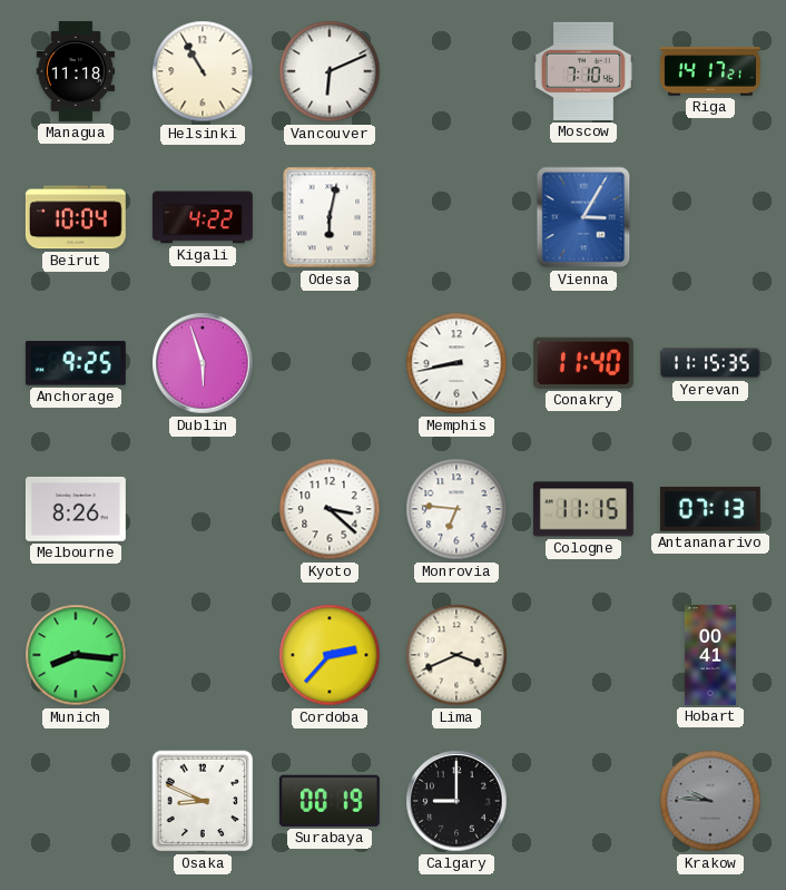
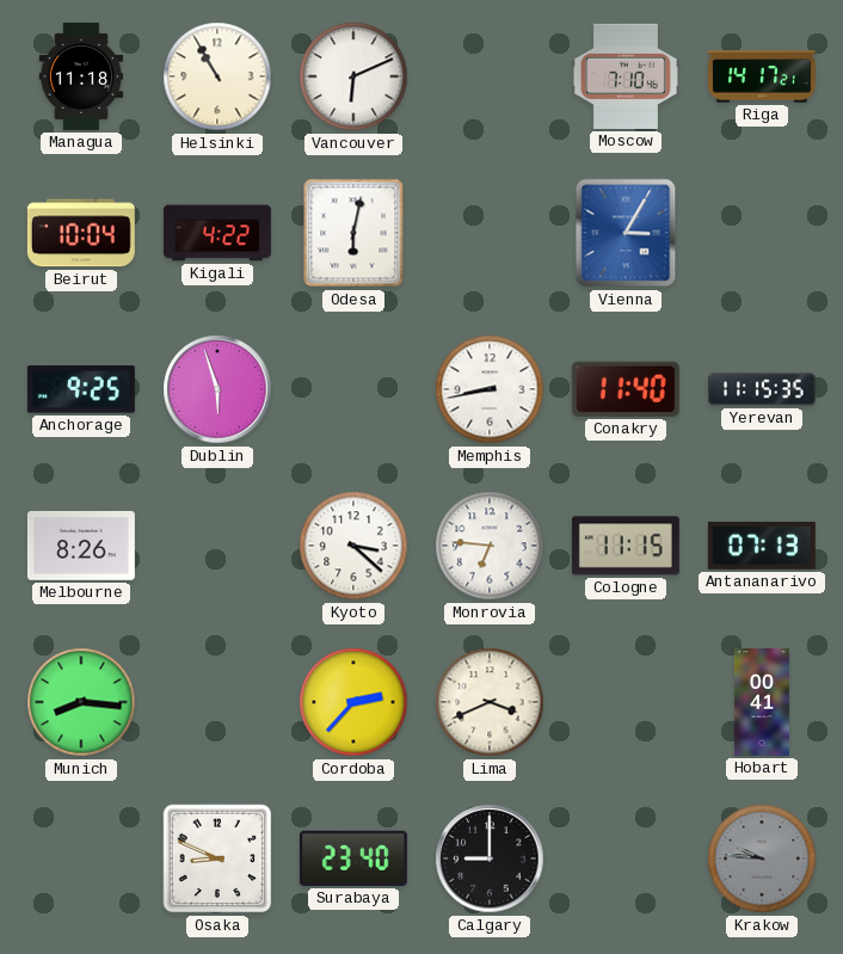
Surabaya: 00:19 -> 23:40
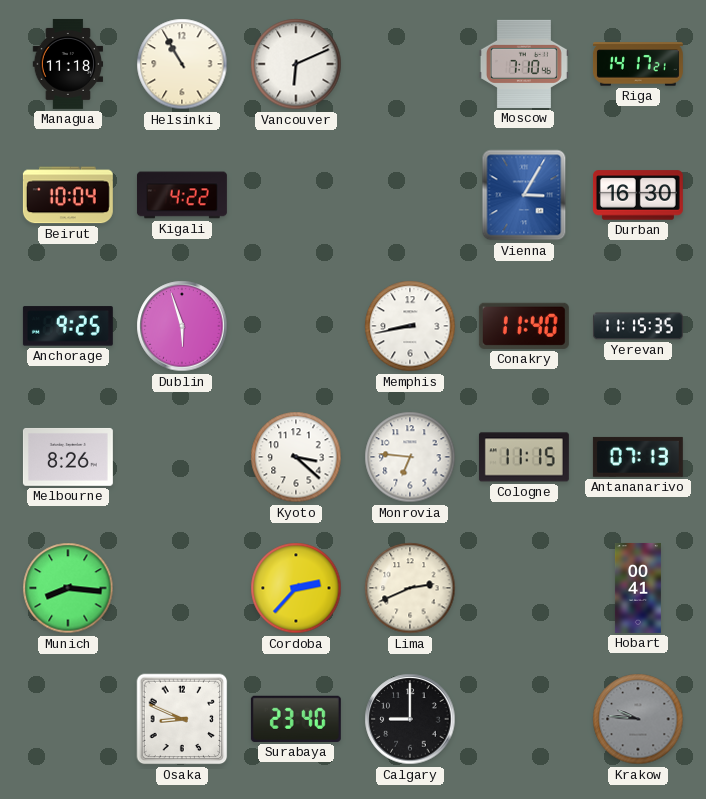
Odesa: 6:02 -> none
Durban: none -> 16:30
Lima: 3:41 -> 2:41
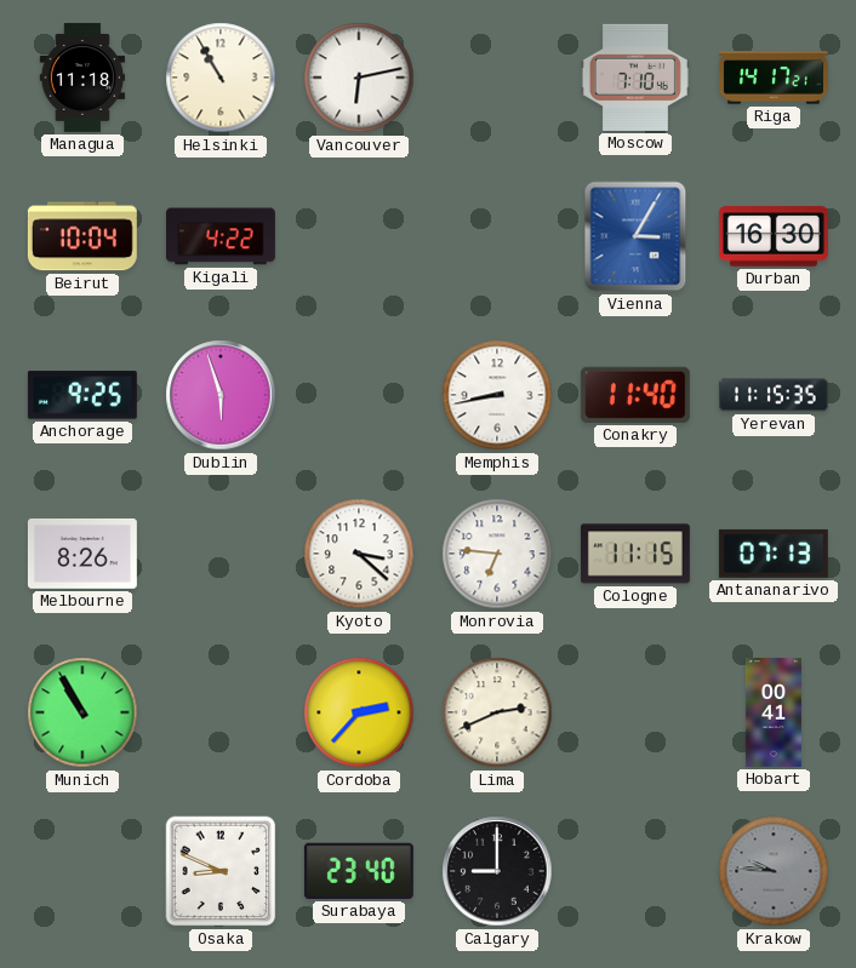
Vancouver: 6:11 -> 6:13
Munich: 8:16 -> 10:55
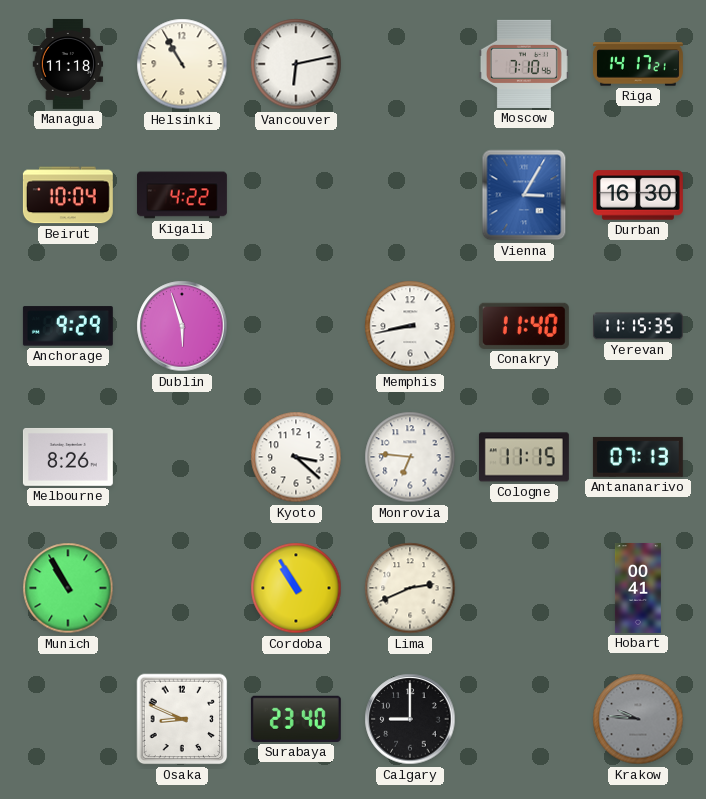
Anchorage: 9:25 -> 9:29
Cordoba: 2:37 -> 10:55
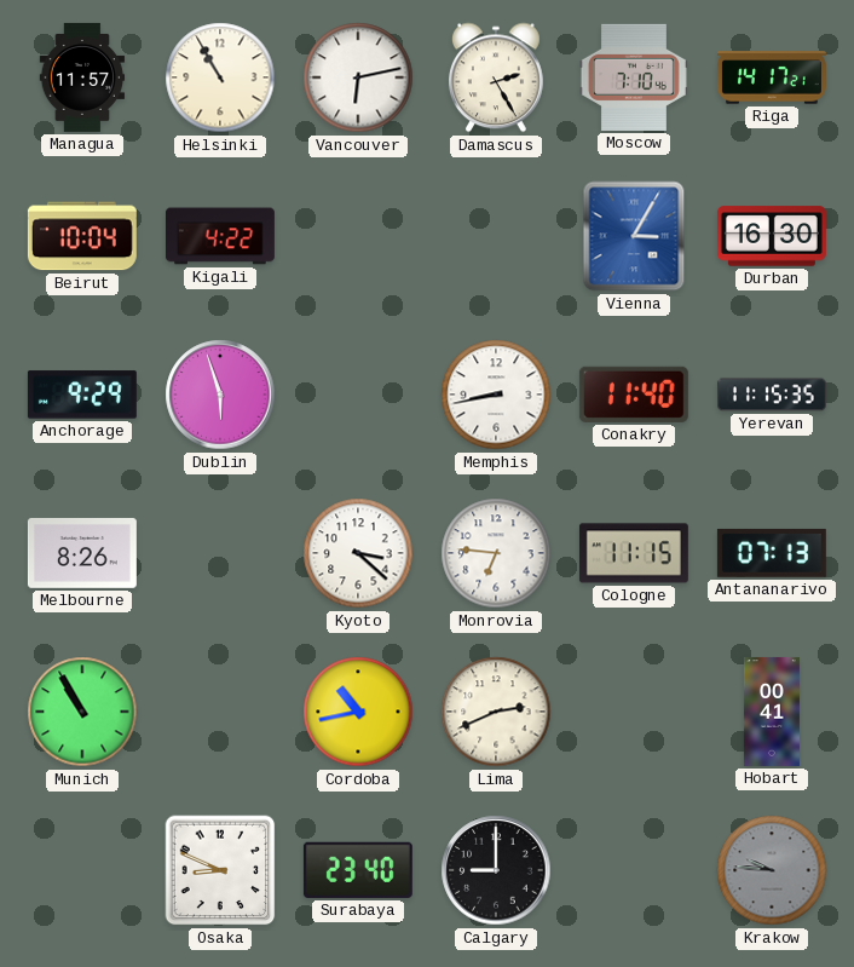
Managua: 11:18 -> 11:57
Damascus: none -> 2:25
Cordoba: 10:55 -> 10:43
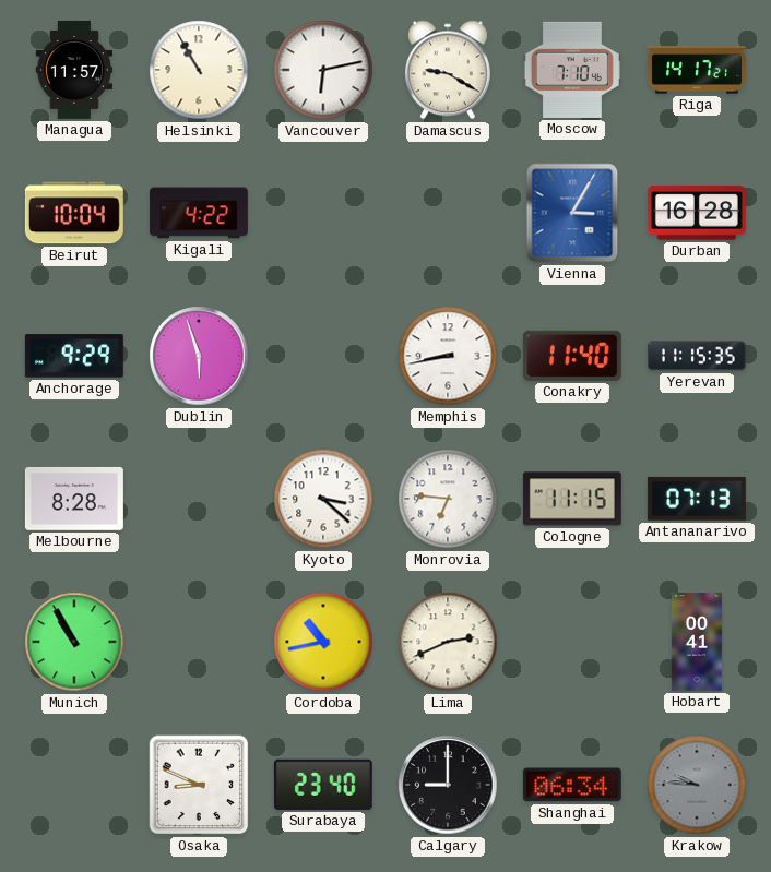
Damascus: 2:25 -> 9:20
Durban: 16:30 -> 16:28
Melbourne: 8:26 -> 8:28
Shanghai: none -> 06:34
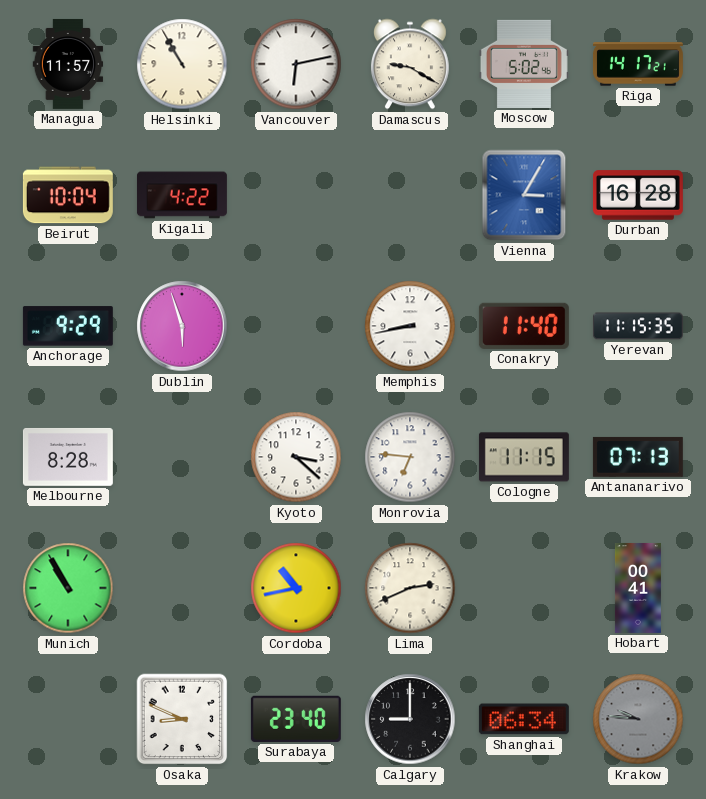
Moscow: 7:10 -> 5:02
